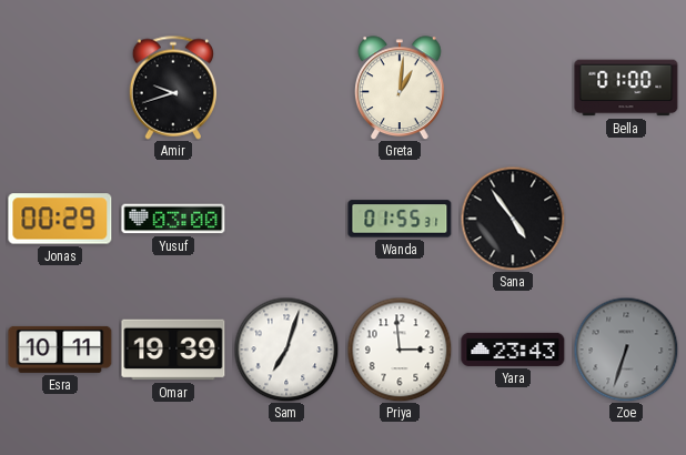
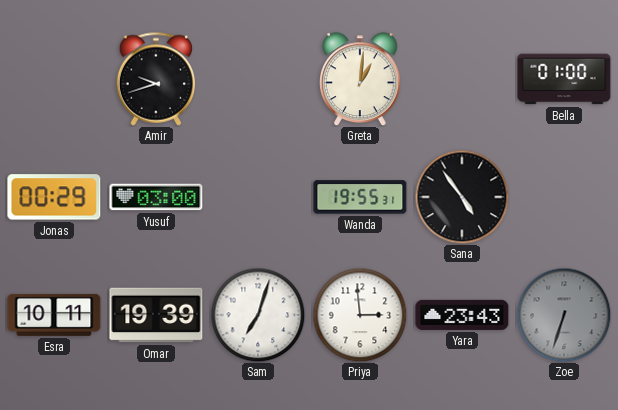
Wanda: 01:55 -> 19:55
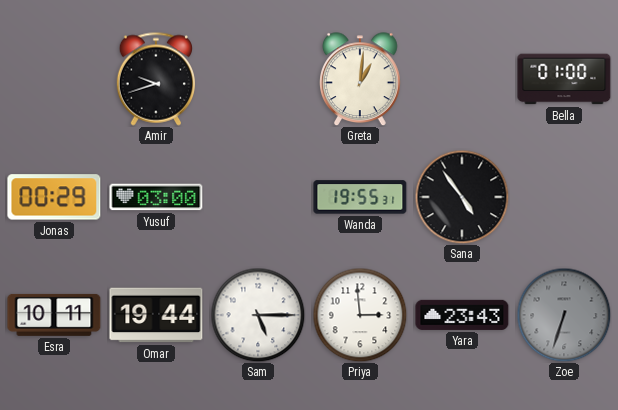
Omar: 19:39 -> 19:44
Sam: 7:03 -> 5:15
